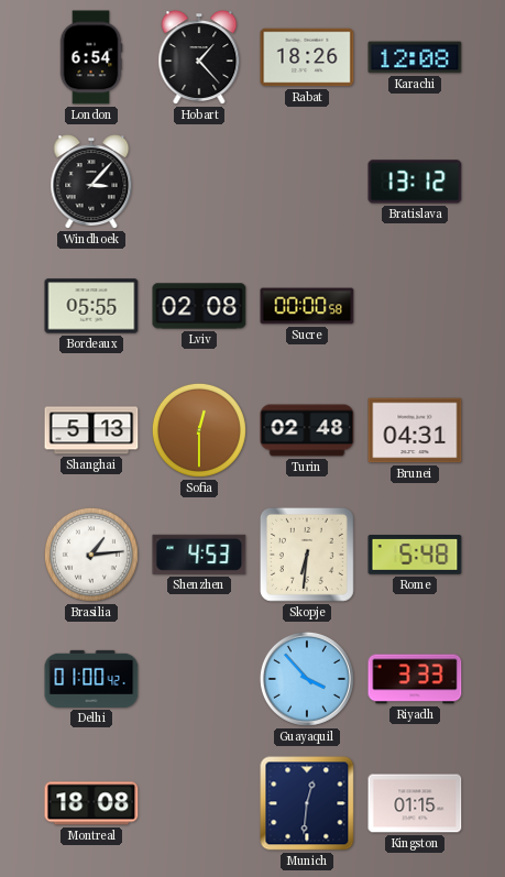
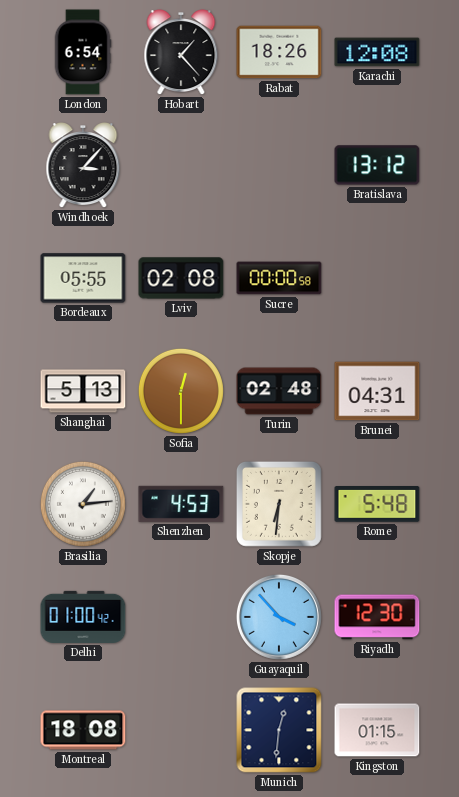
Riyadh: 3:33 -> 12:30
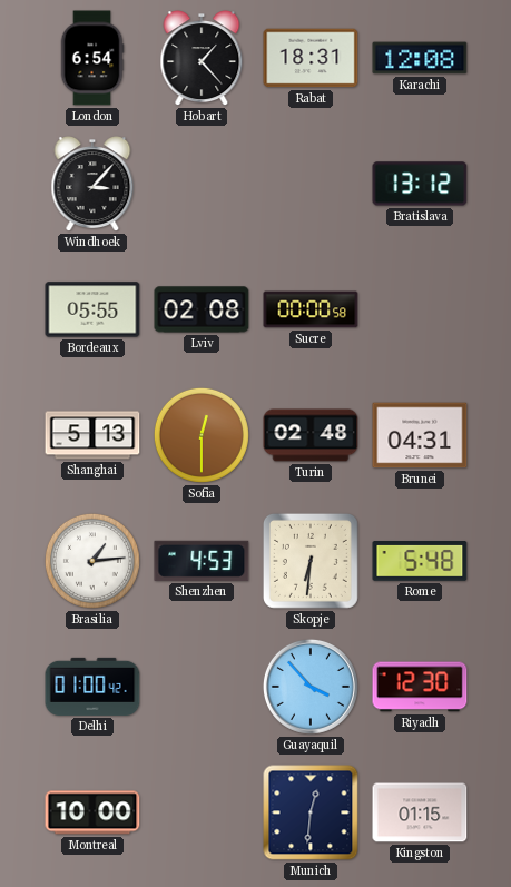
Rabat: 18:26 -> 18:31
Montreal: 18:08 -> 10:00
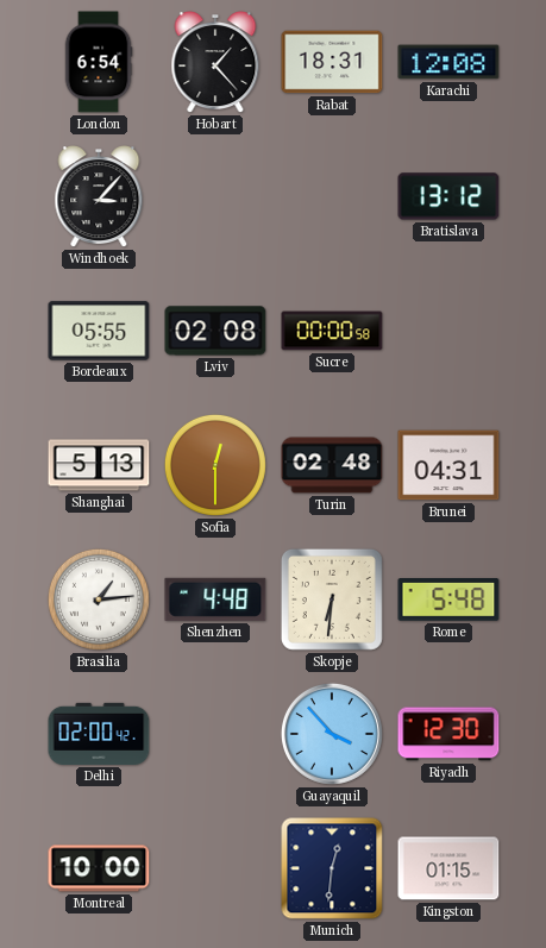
Shenzhen: 4:53 -> 4:48
Delhi: 01:00 -> 02:00
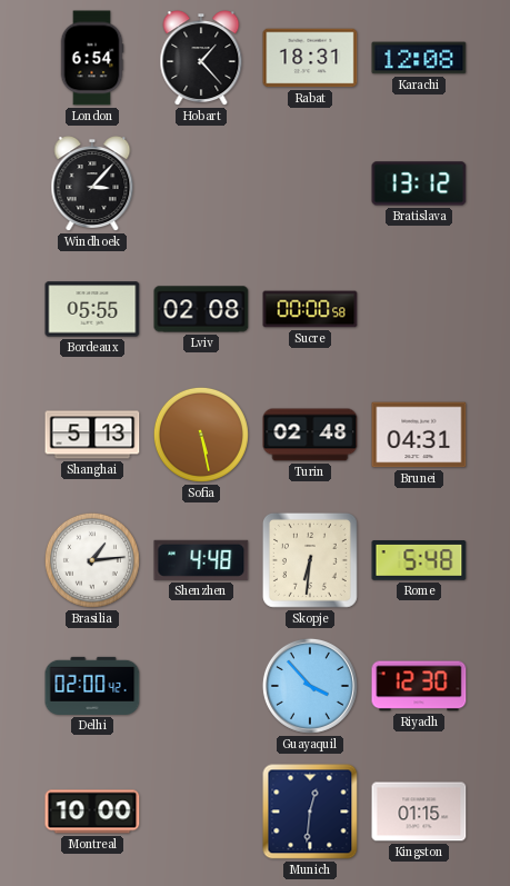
Sofia: 12:30 -> 5:28
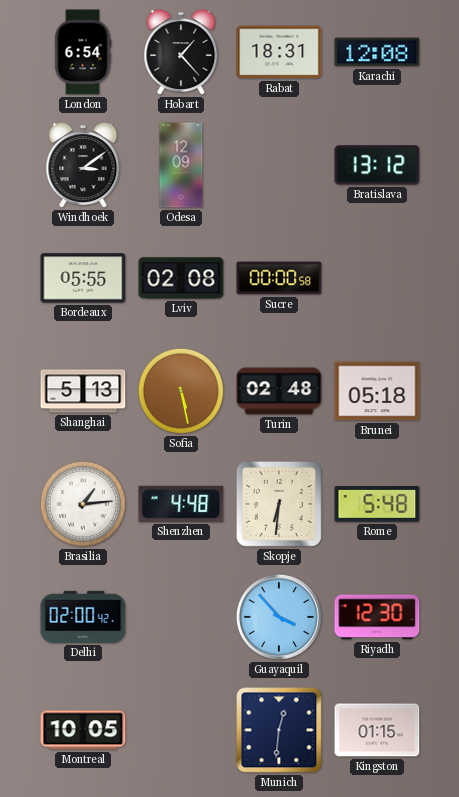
Windhoek: 3:07 -> 3:09
Odesa: none -> 12:09
Brunei: 04:31 -> 05:18
Montreal: 10:00 -> 10:05
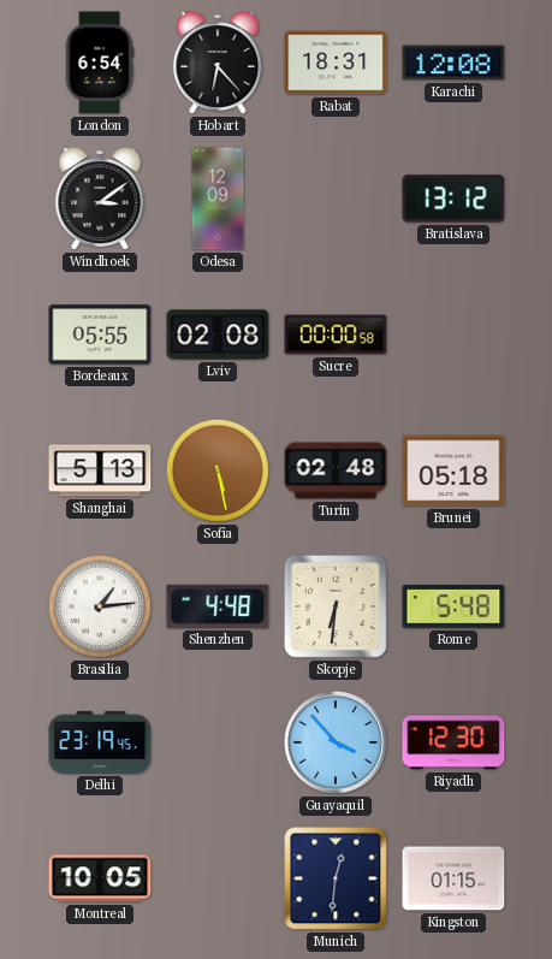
Hobart: 1:23 -> 6:23
Delhi: 02:00 -> 23:19
